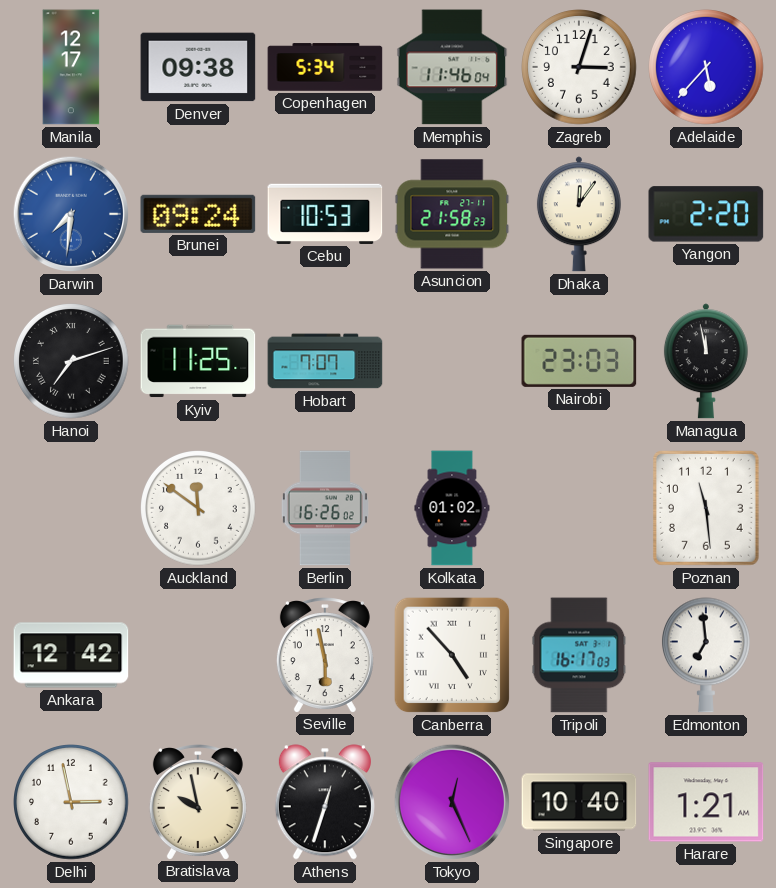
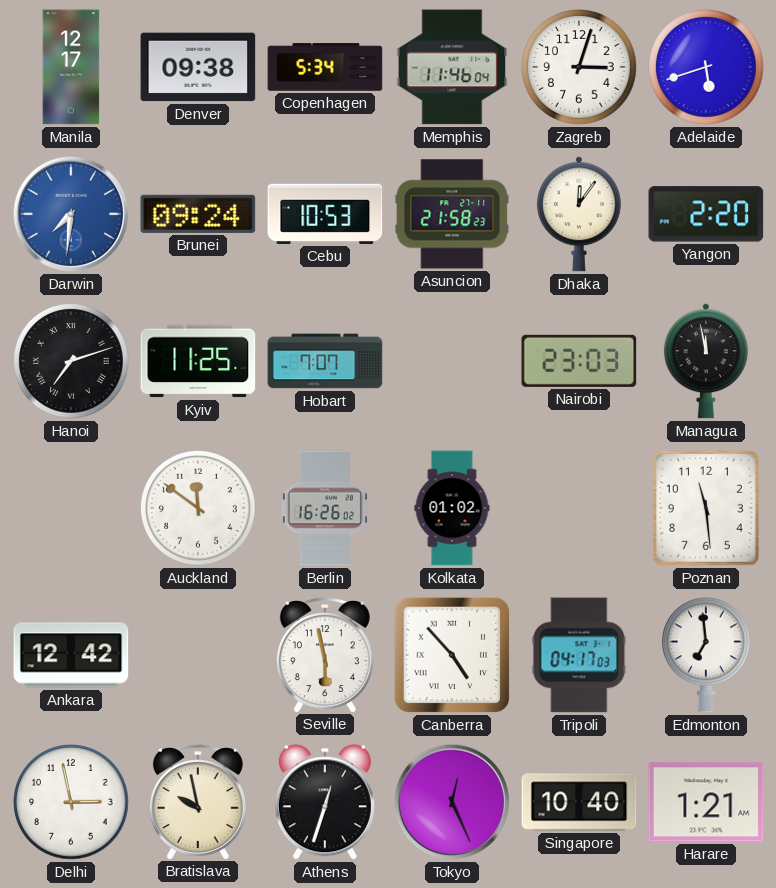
Adelaide: 5:37 -> 5:42
Tripoli: 16:17 -> 04:17
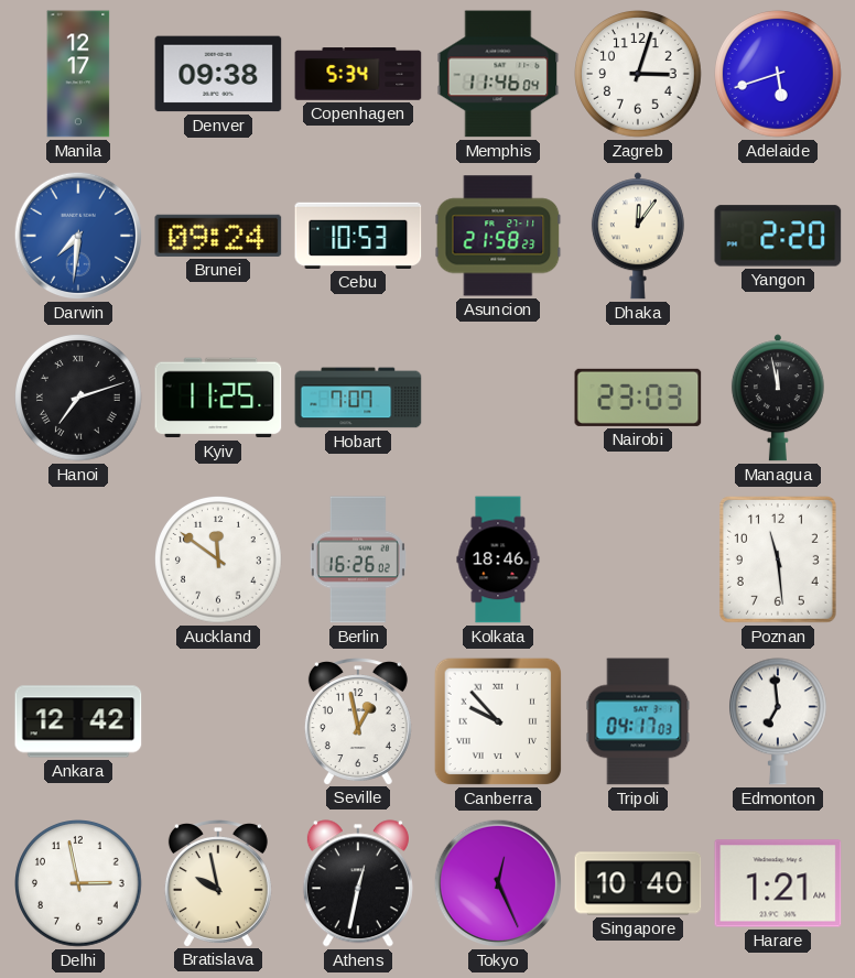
Kolkata: 01:02 -> 18:46
Seville: 5:58 -> 12:58
Canberra: 4:53 -> 9:53
Athens: 12:33 -> 12:32
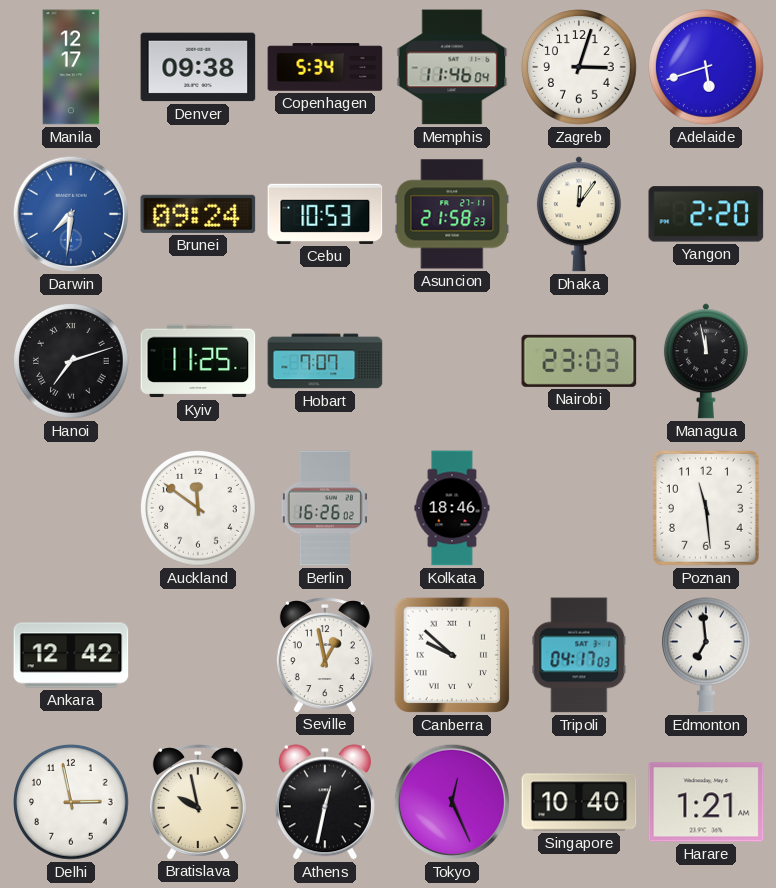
Canberra: 9:53 -> 9:52
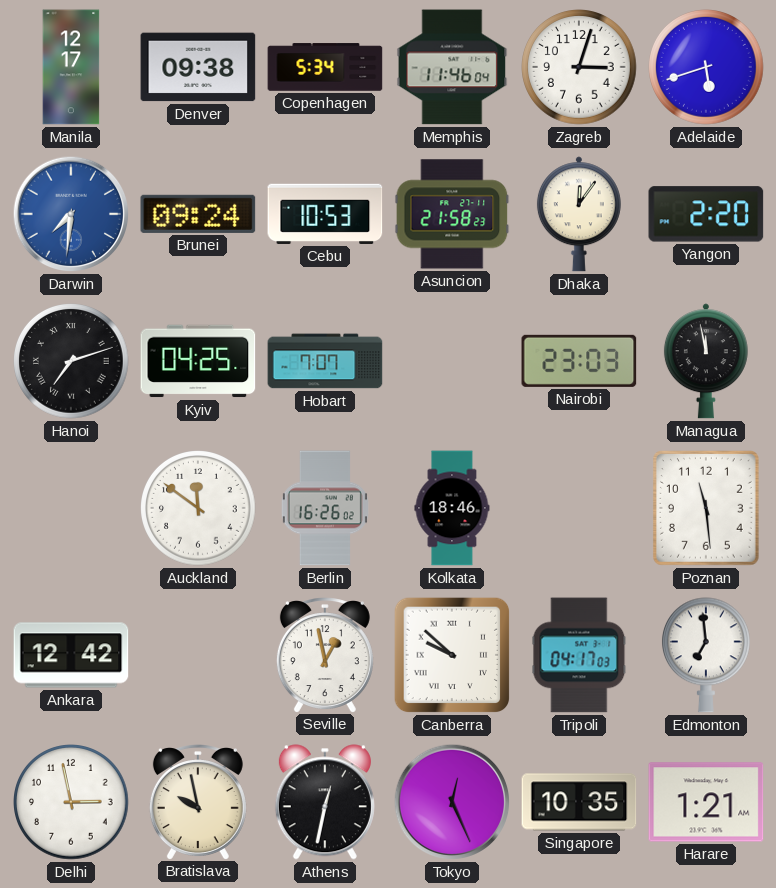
Kyiv: 11:25 -> 04:25
Singapore: 10:40 -> 10:35
